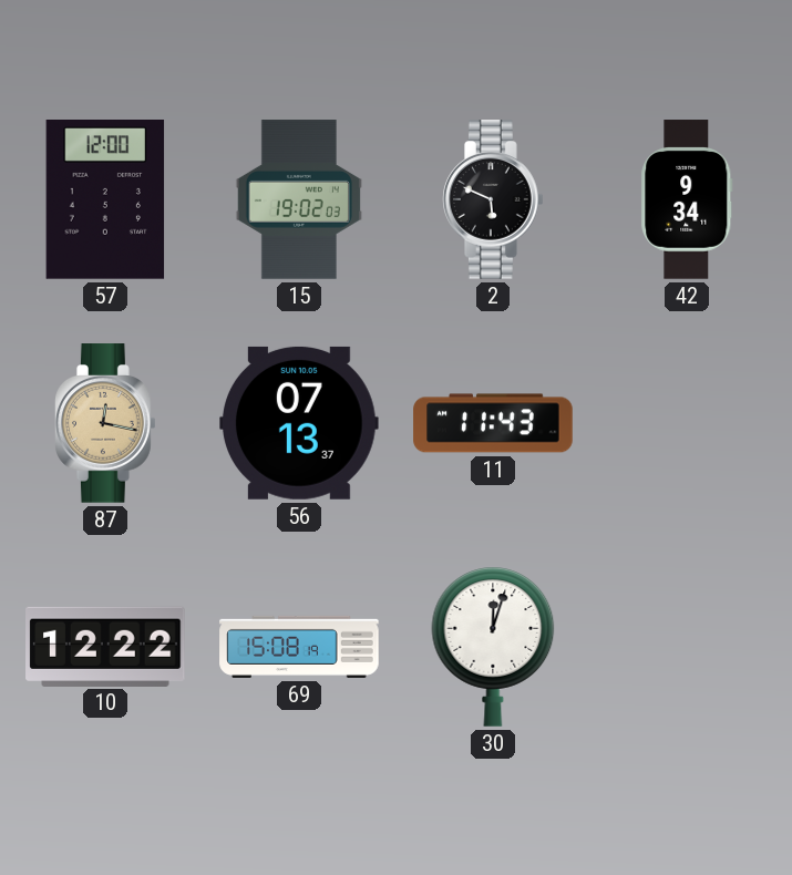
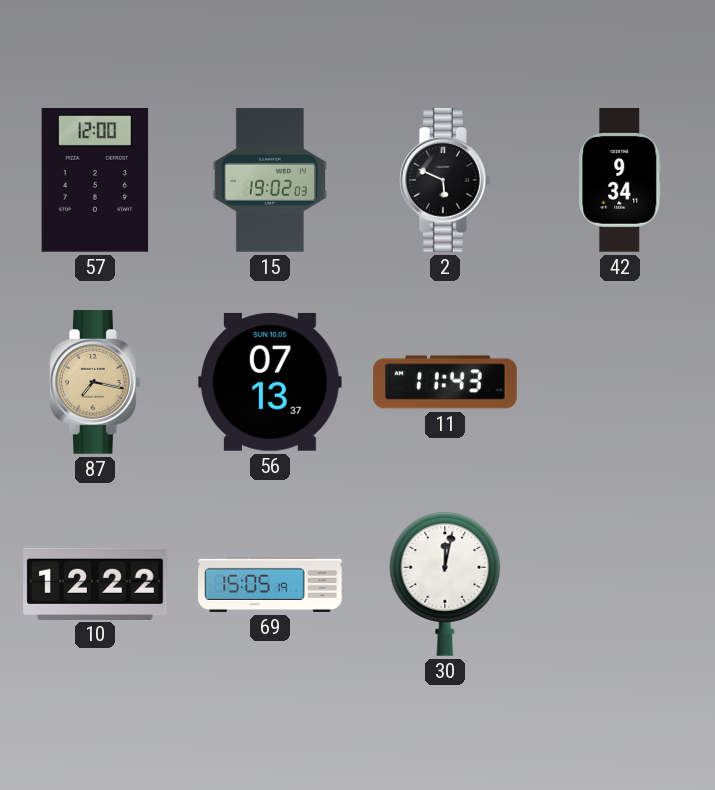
87: 12:17 -> 7:17
69: 15:08 -> 15:05
30: 12:03 -> 12:02
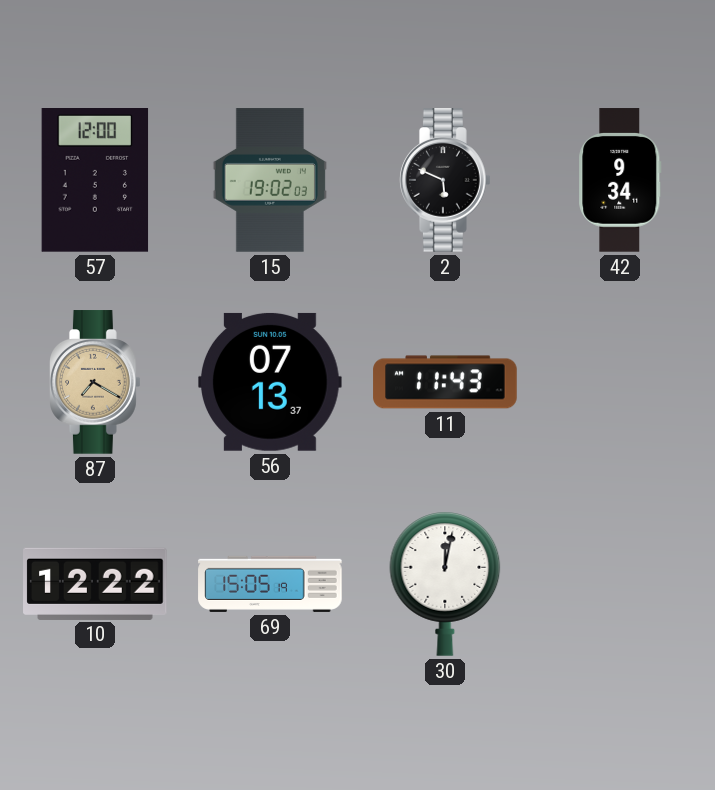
87: 7:17 -> 7:20
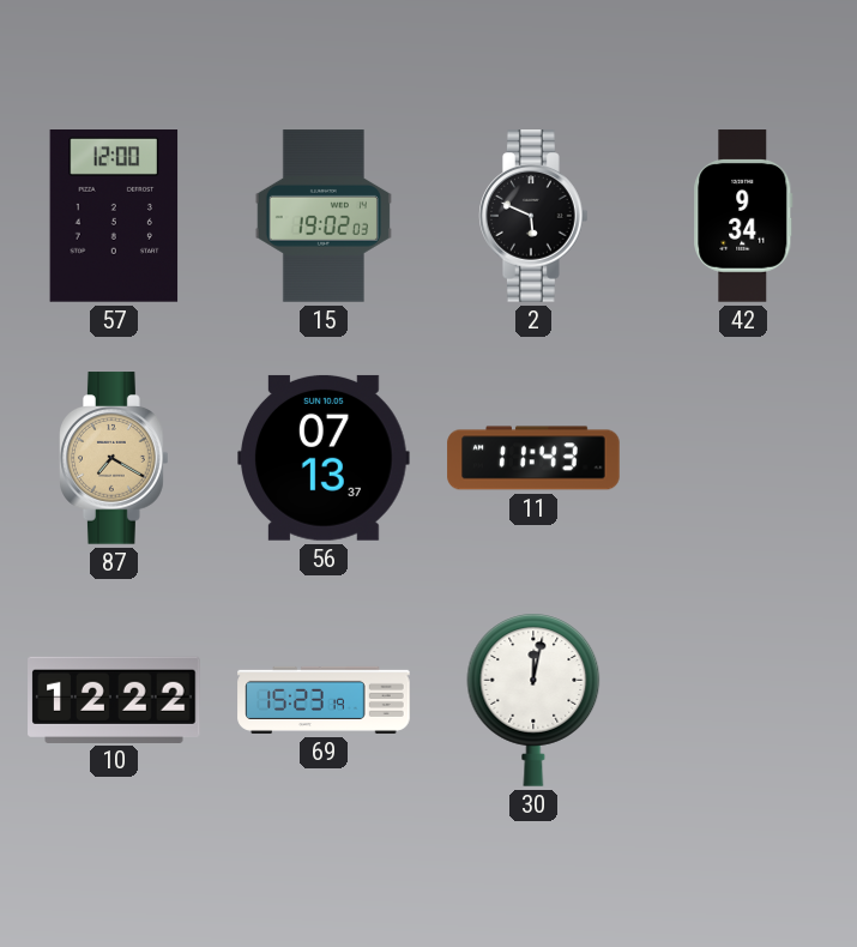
69: 15:05 -> 15:23
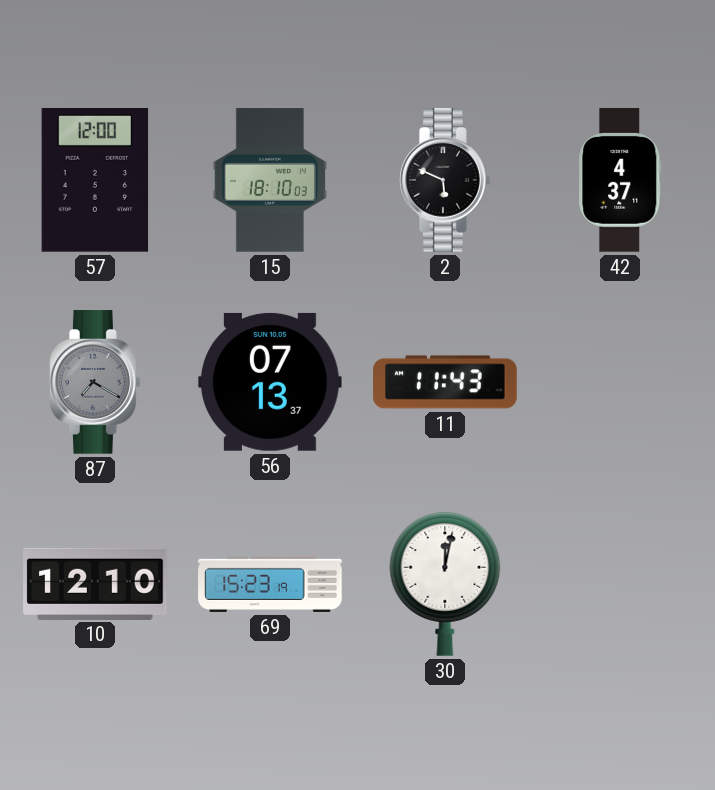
15: 19:02 -> 18:10
42: 9:34 -> 4:37
87 dial: champagne -> grey
10: 12:22 -> 12:10
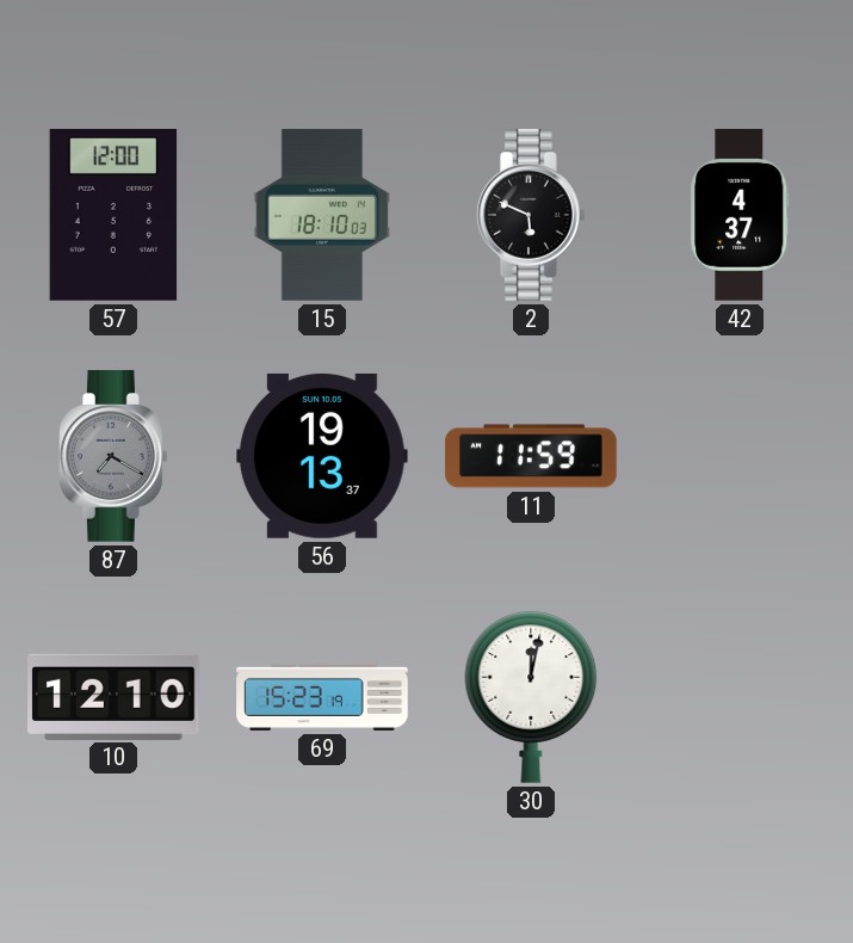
56: 07:13 -> 19:13
11: 11:43 -> 11:59
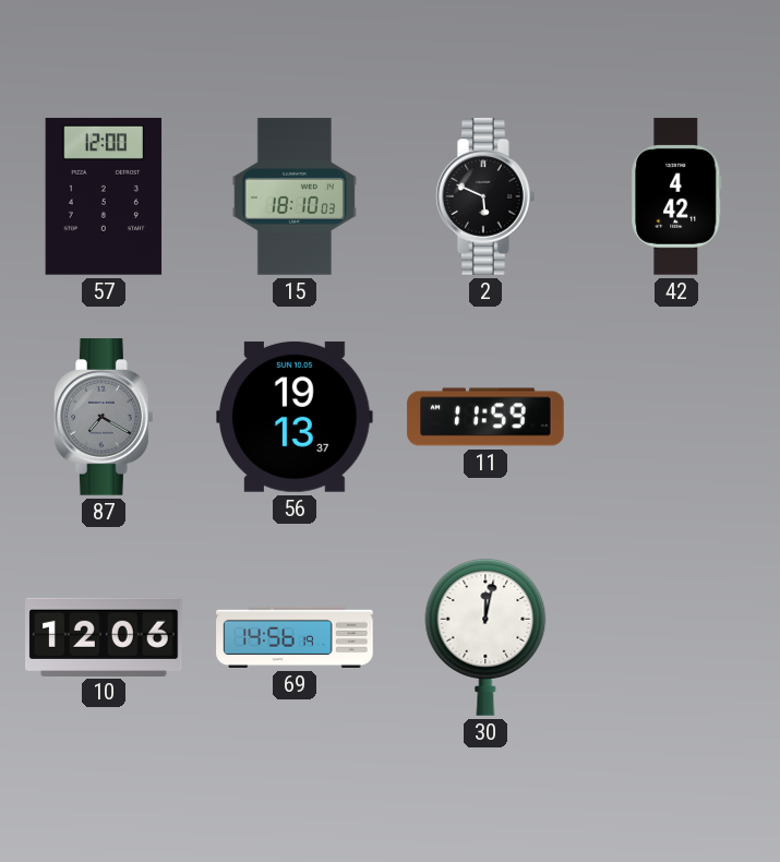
42: 4:37 -> 4:42
10: 12:10 -> 12:06
69: 15:23 -> 14:56
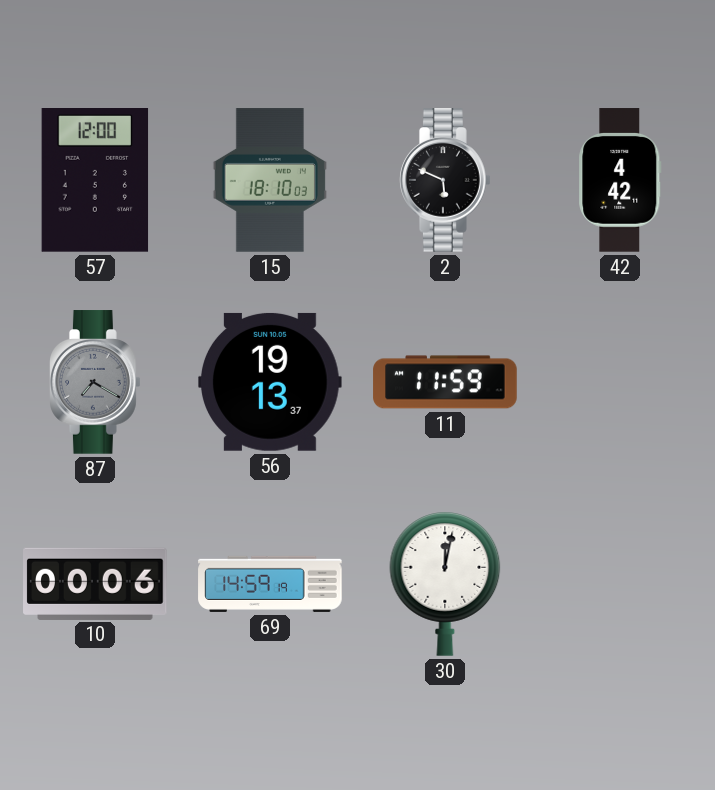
10: 12:06 -> 00:06
69: 14:56 -> 14:59
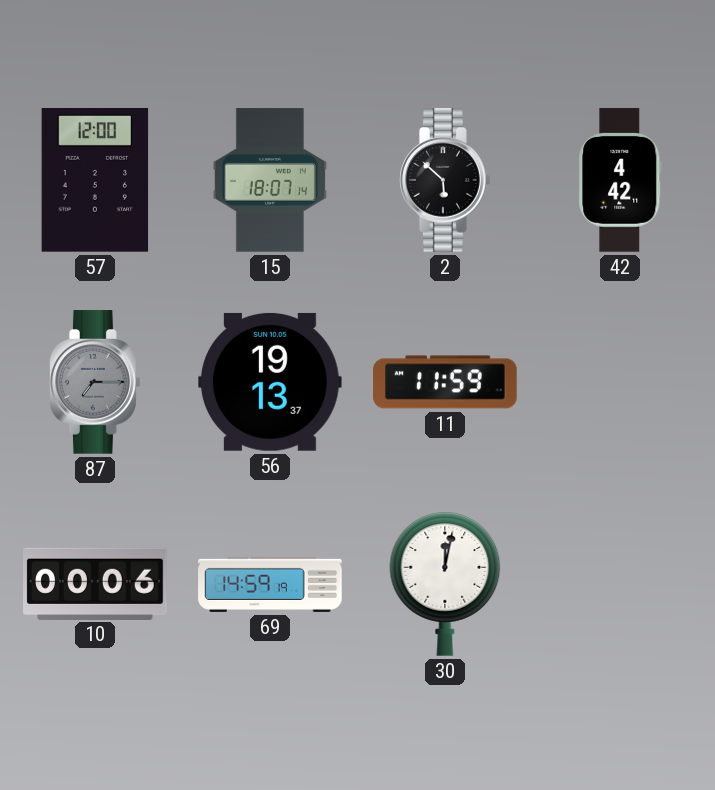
15: 18:10 -> 18:07
2: 5:49 -> 5:52
87: 7:20 -> 7:15
